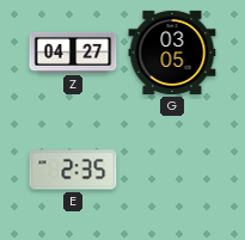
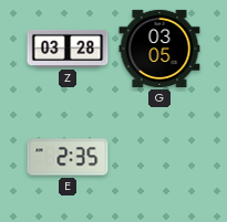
Z: 04:27 -> 03:28
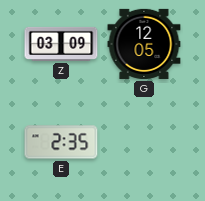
Z: 03:28 -> 03:09
G: 03:05 -> 12:05
